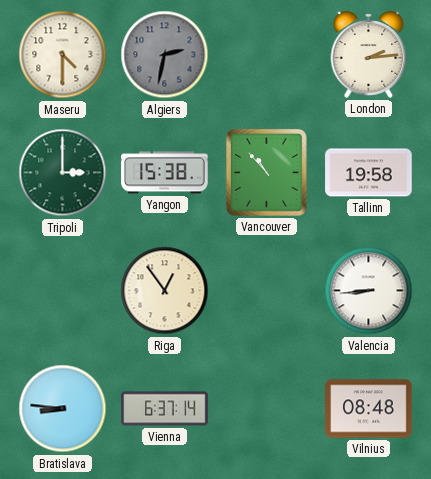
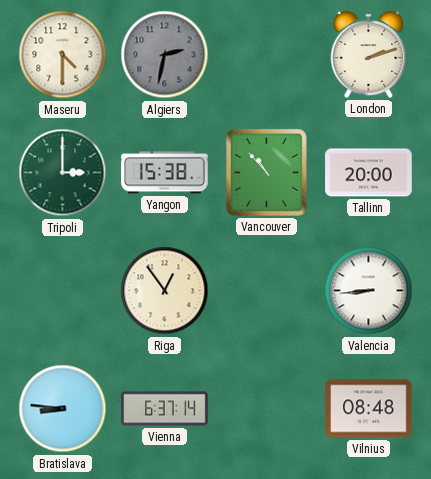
London: 2:14 -> 2:12
Tallinn: 19:58 -> 20:00
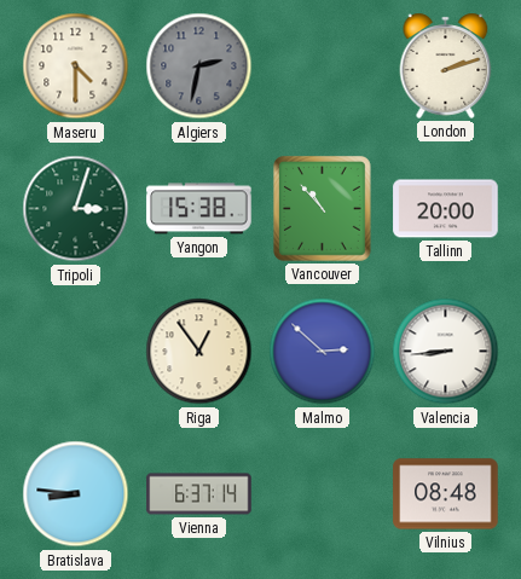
Tripoli: 3:00 -> 3:03
Malmo: none -> 2:52
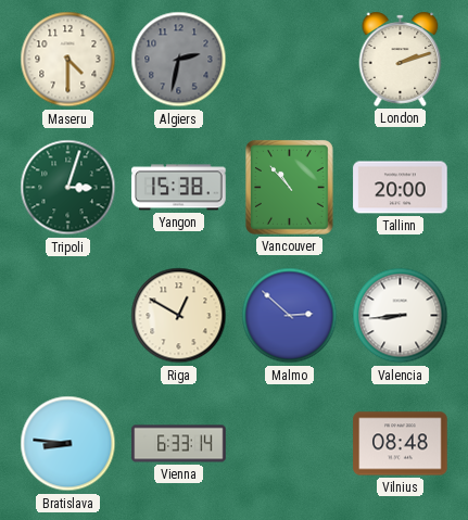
Riga: 12:54 -> 12:50
Vienna: 6:37 -> 6:33
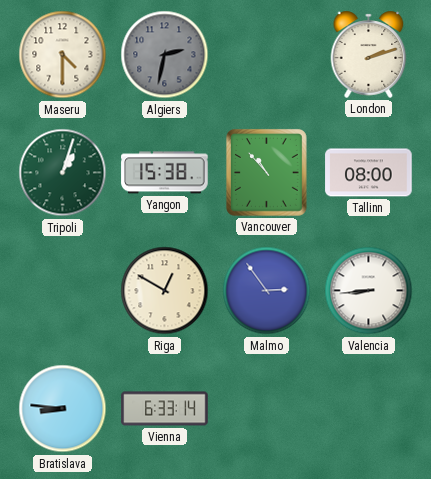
Tripoli: 3:03 -> 1:03
Tallinn: 20:00 -> 08:00
Malmo: 2:52 -> 2:54
Vilnius: 08:48 -> none
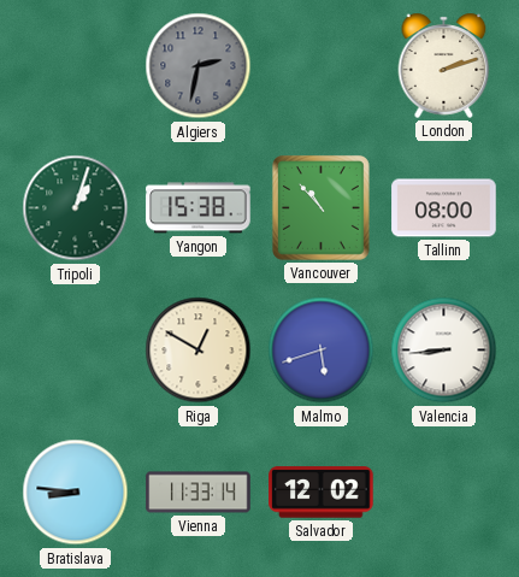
Maseru: 4:30 -> none
Malmo: 2:54 -> 5:42
Vienna: 6:33 -> 11:33
Salvador: none -> 12:02
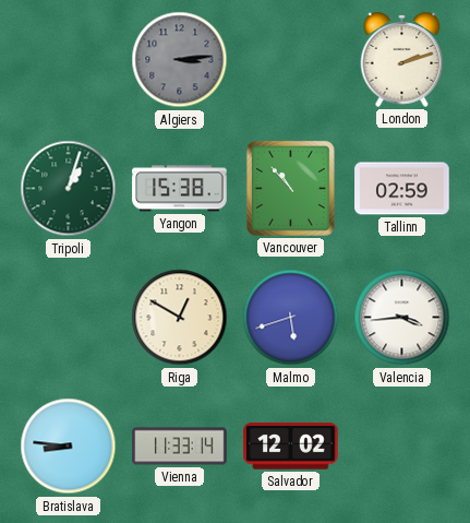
Algiers: 2:32 -> 3:14
Tallinn: 08:00 -> 02:59
Valencia: 8:44 -> 3:44
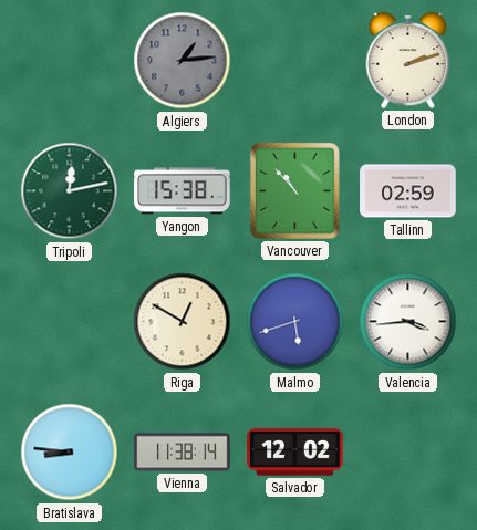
Algiers: 3:14 -> 1:14
Tripoli: 1:03 -> 12:13
Vienna: 11:33 -> 11:38
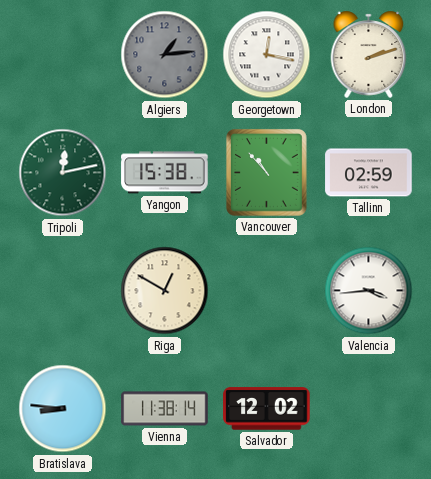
Georgetown: none -> 12:17
Malmo: 5:42 -> none
